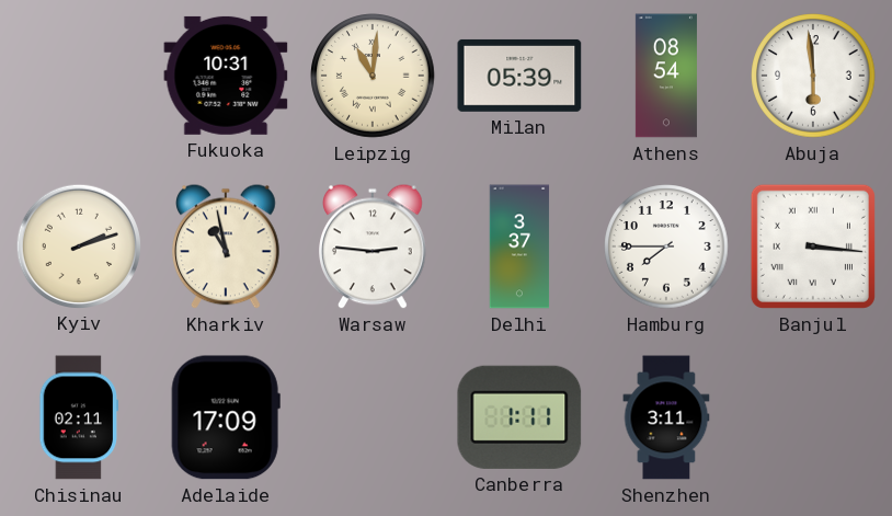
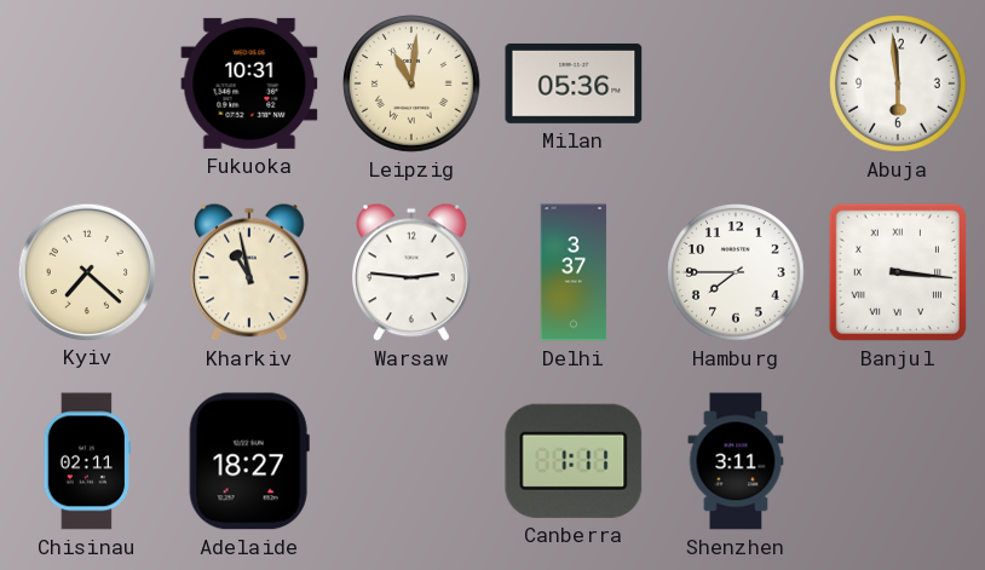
Milan: 05:39 -> 05:36
Athens: 08:54 -> none
Kyiv: 2:12 -> 7:22
Adelaide: 17:09 -> 18:27
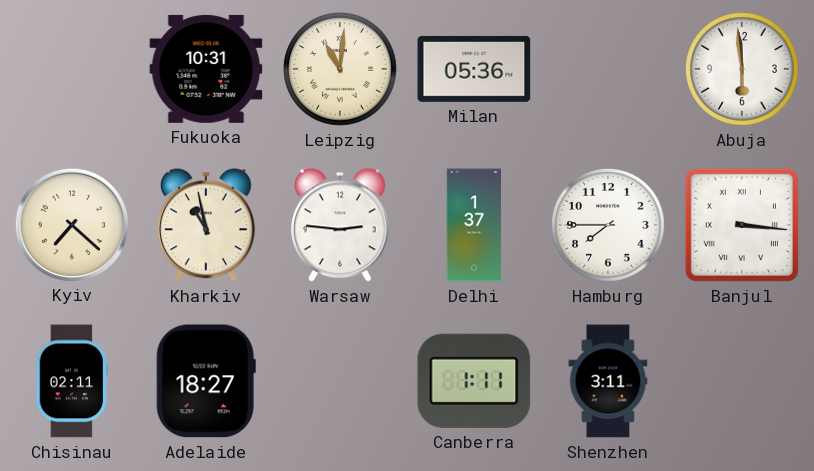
Delhi: 3:37 -> 1:37
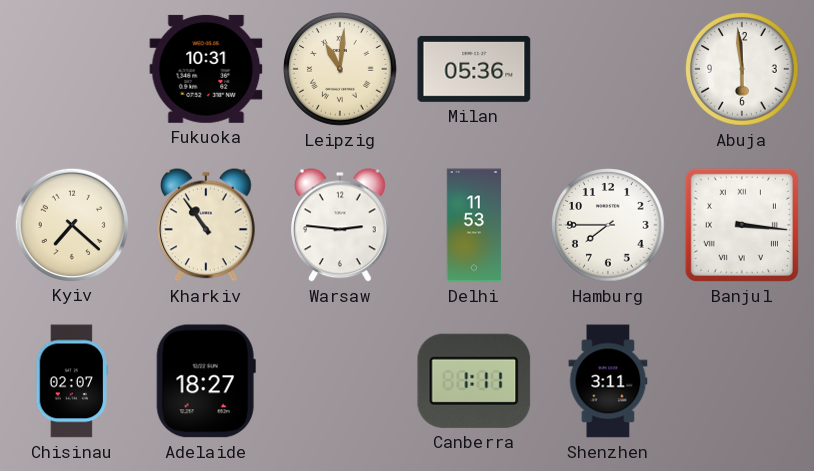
Kharkiv: 10:58 -> 10:54
Delhi: 1:37 -> 11:53
Chisinau: 02:11 -> 02:07
